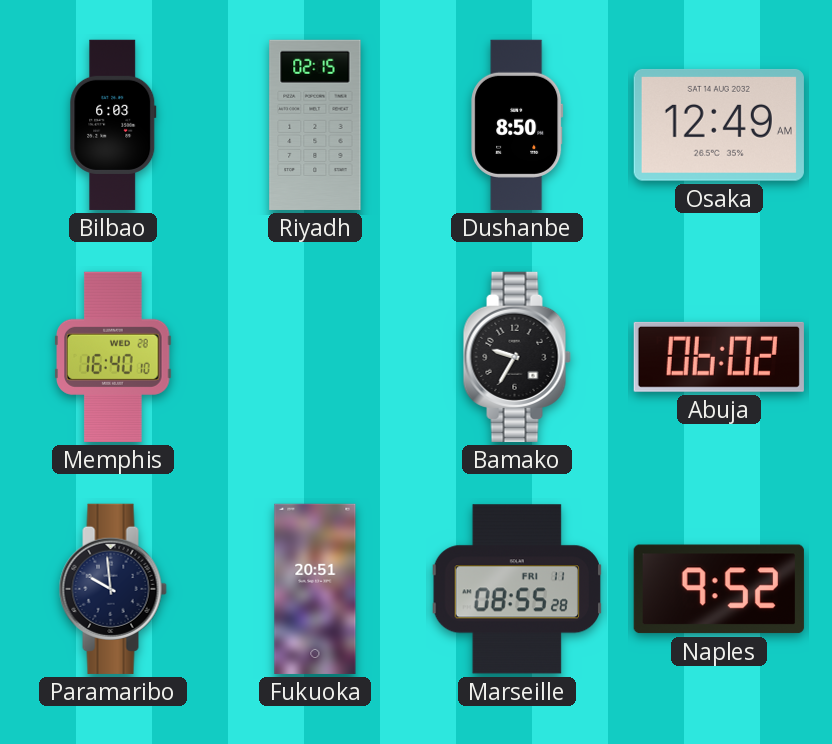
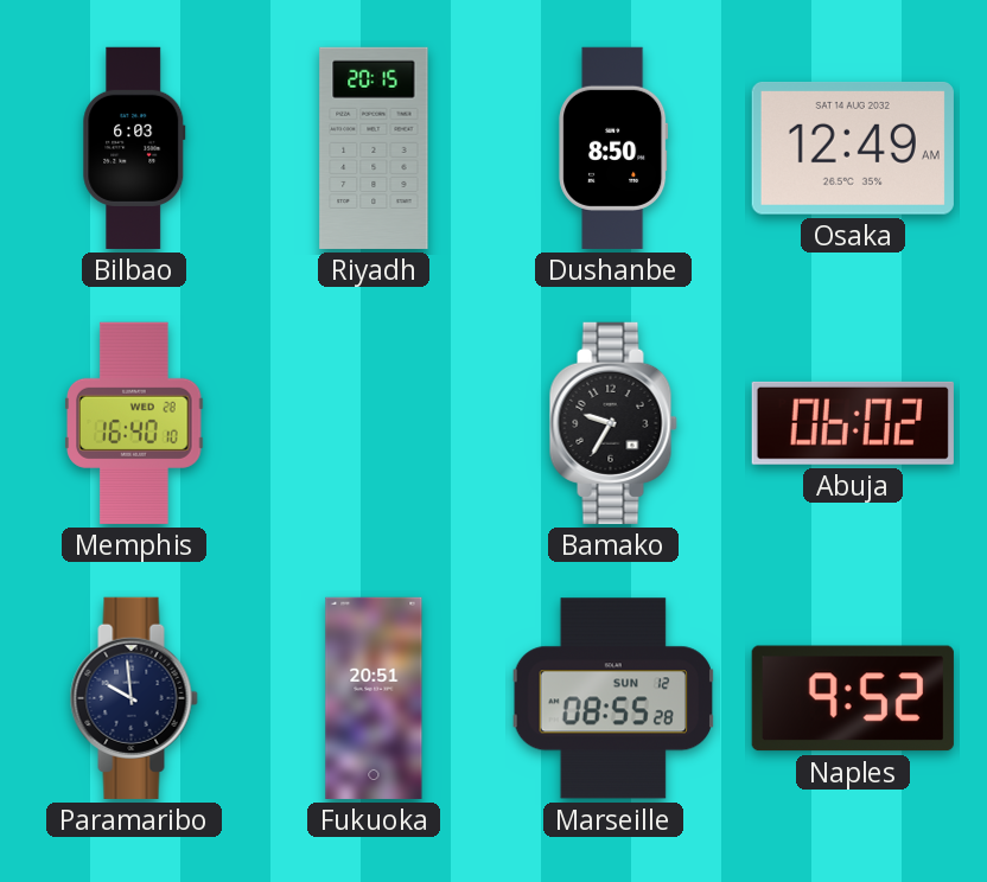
Riyadh: 02:15 -> 20:15
Marseille date: FRI 11 -> SUN 12
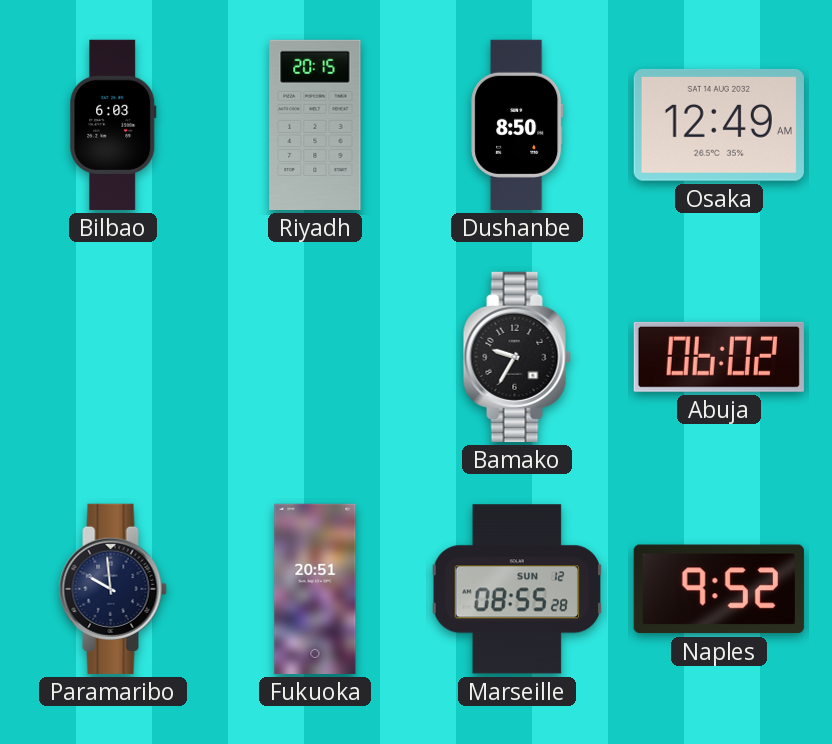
Memphis: 16:40 -> none
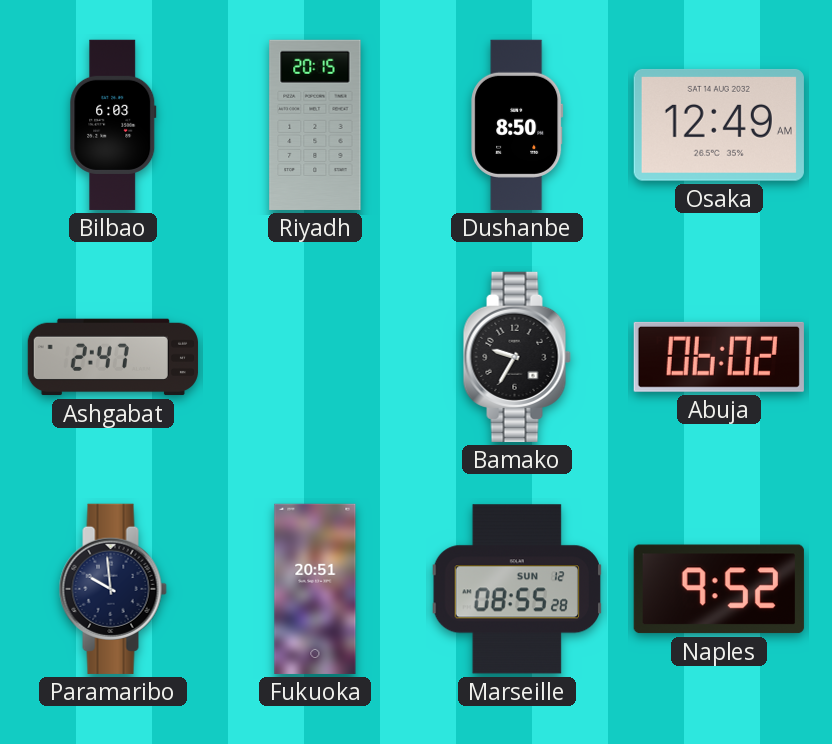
Ashgabat: none -> 2:47
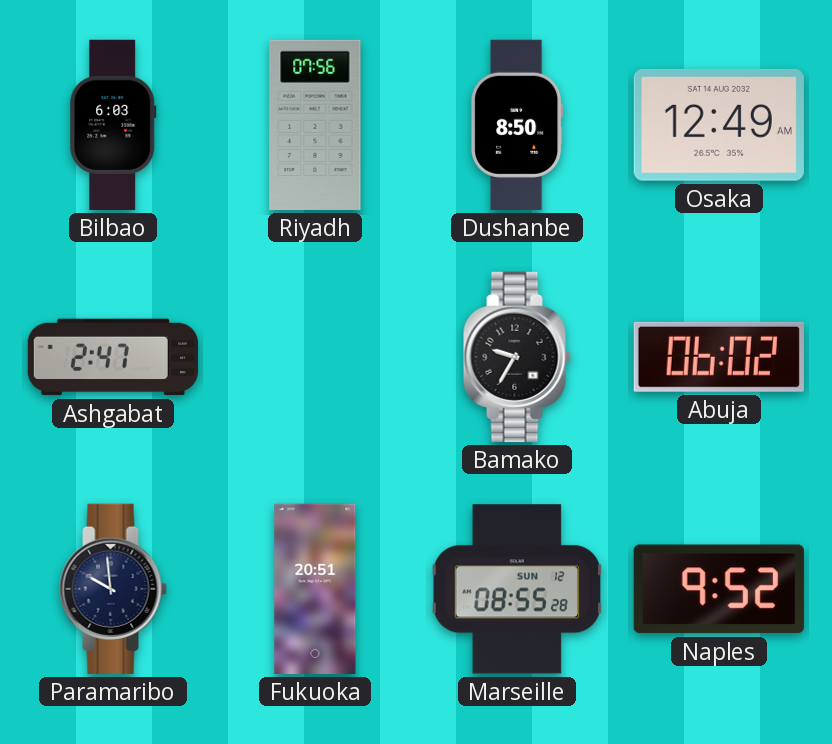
Riyadh: 20:15 -> 07:56
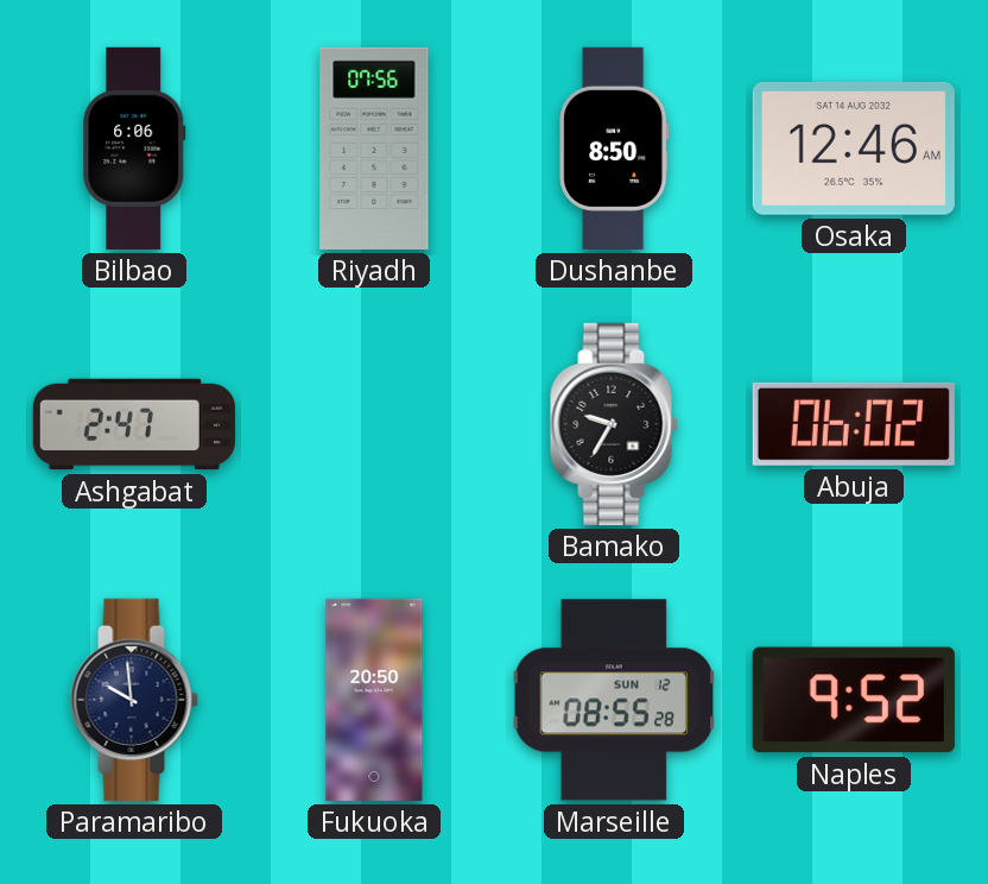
Bilbao: 6:03 -> 6:06
Osaka: 12:49 -> 12:46
Fukuoka: 20:51 -> 20:50
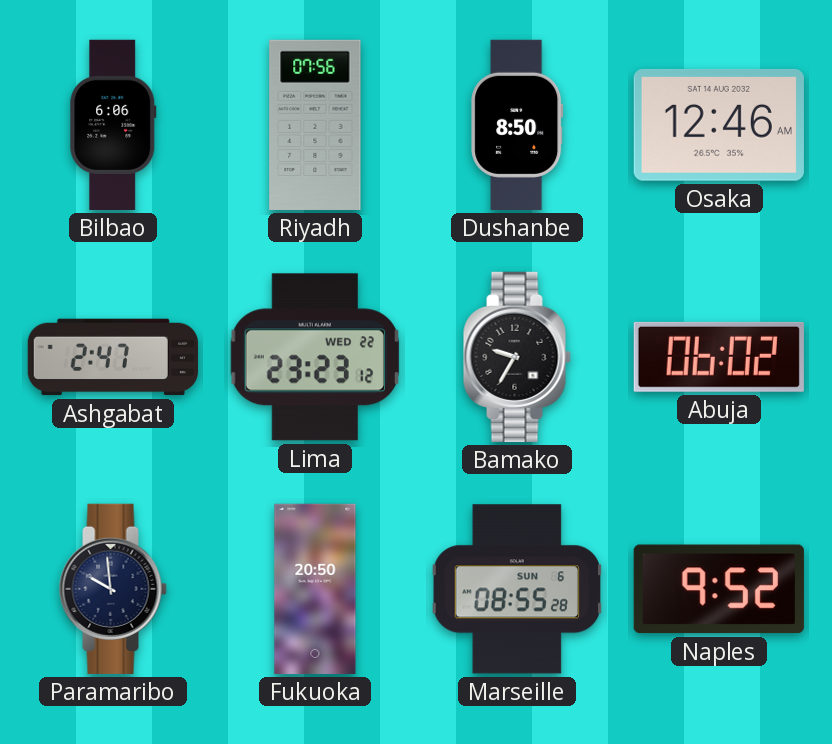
Lima: none -> 23:23
Marseille date: SUN 12 -> SUN 6
